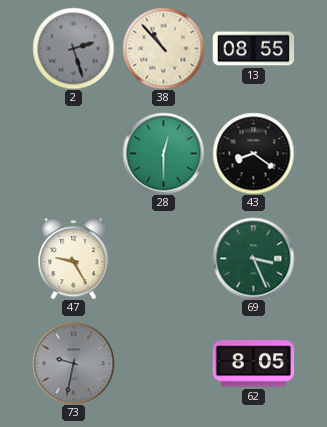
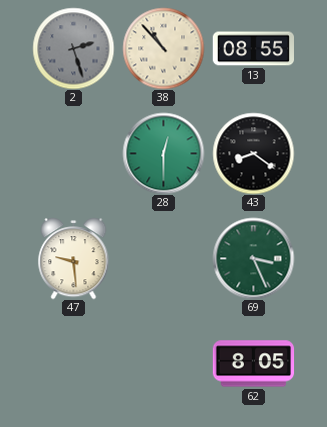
47: 9:25 -> 9:29
73: 9:32 -> none
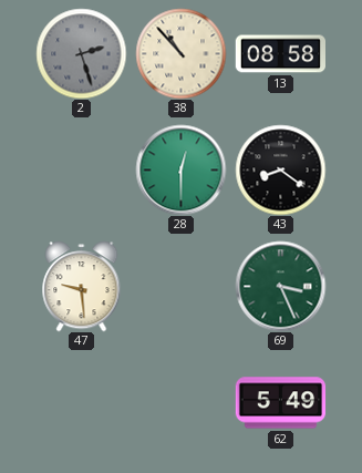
13: 08:55 -> 08:58
62: 8:05 -> 5:49
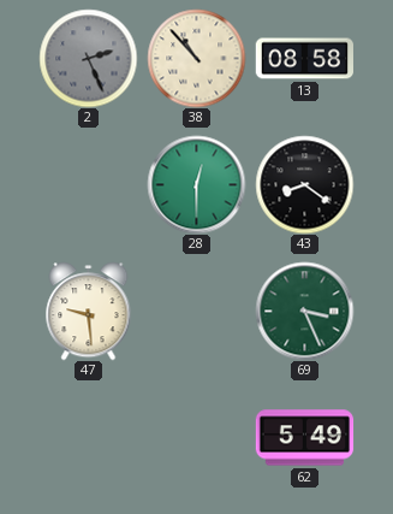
2: 2:27 -> 2:26
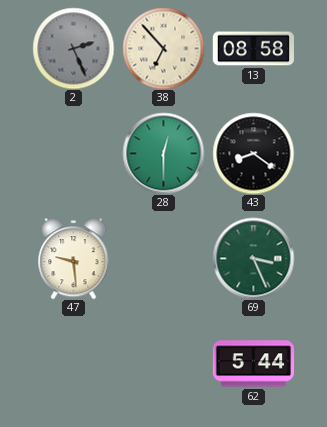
38: 10:53 -> 6:53
62: 5:49 -> 5:44
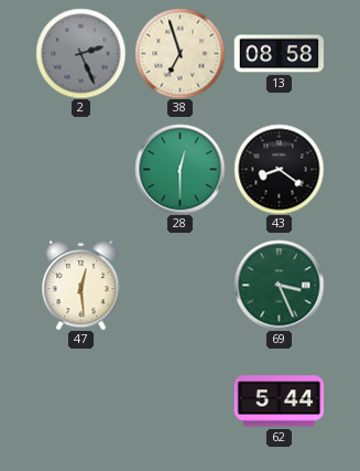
38: 6:53 -> 6:57
47: 9:29 -> 12:29
